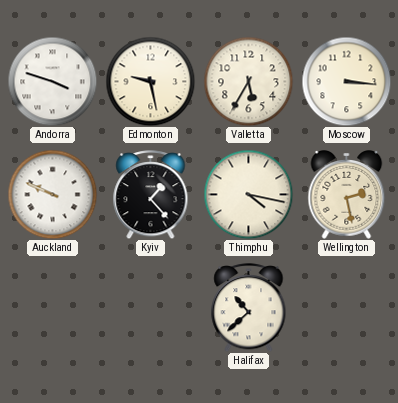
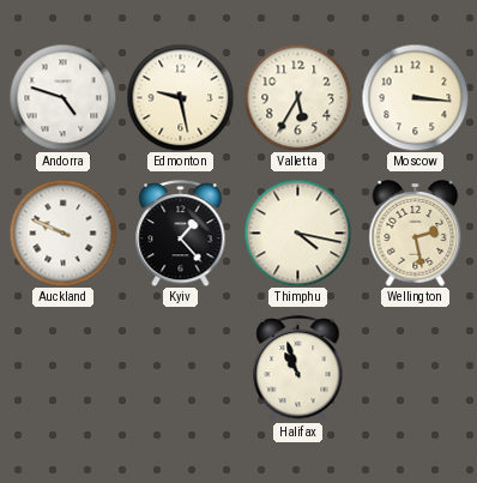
Andorra: 3:48 -> 4:48
Halifax: 10:38 -> 10:57
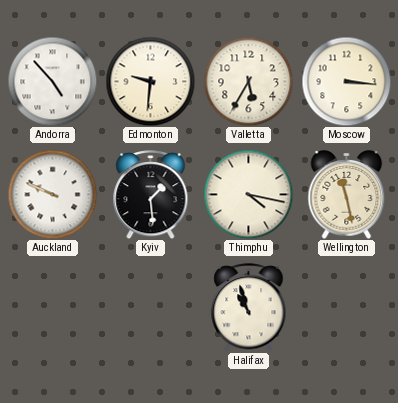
Andorra: 4:48 -> 4:53
Edmonton: 9:28 -> 9:31
Kyiv: 1:23 -> 1:29
Wellington: 2:28 -> 11:28
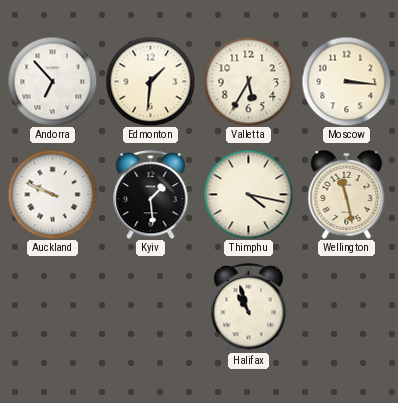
Andorra: 4:53 -> 6:53
Edmonton: 9:31 -> 1:31
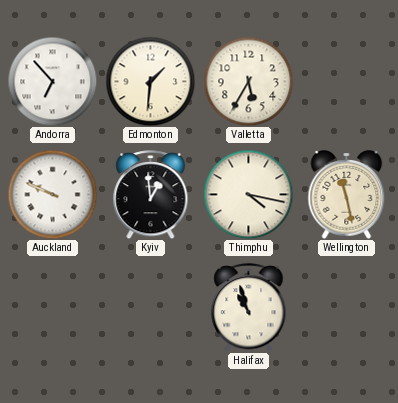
Moscow: 3:16 -> none
Kyiv: 1:29 -> 12:59
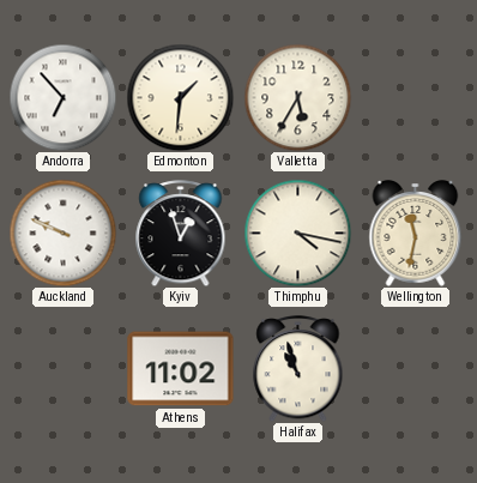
Kyiv: 12:59 -> 12:57
Wellington: 11:28 -> 11:32
Athens: none -> 11:02
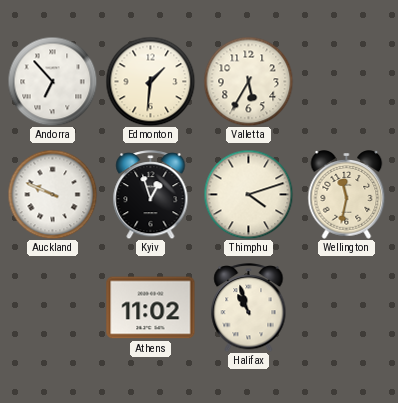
Thimphu: 4:17 -> 4:12
